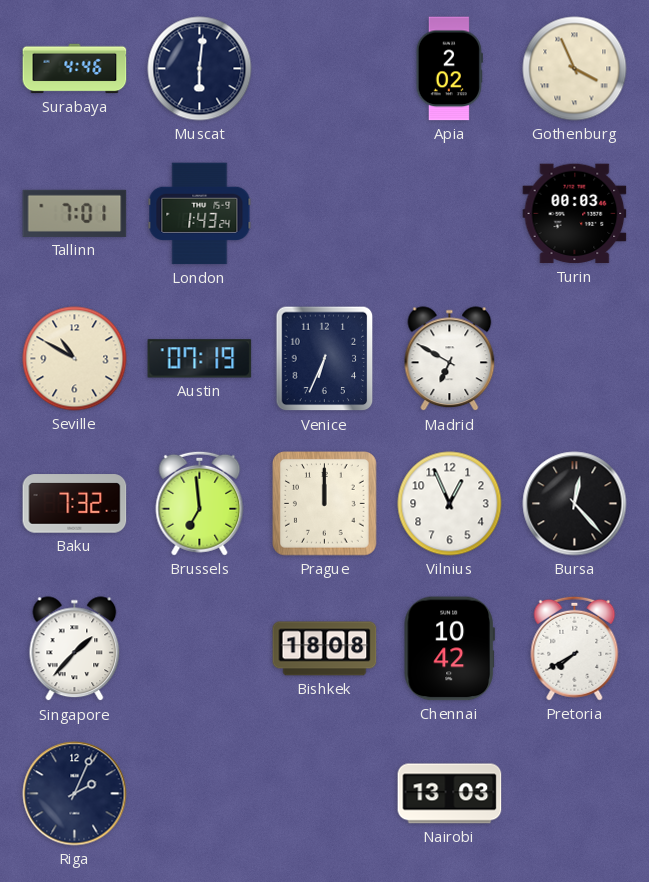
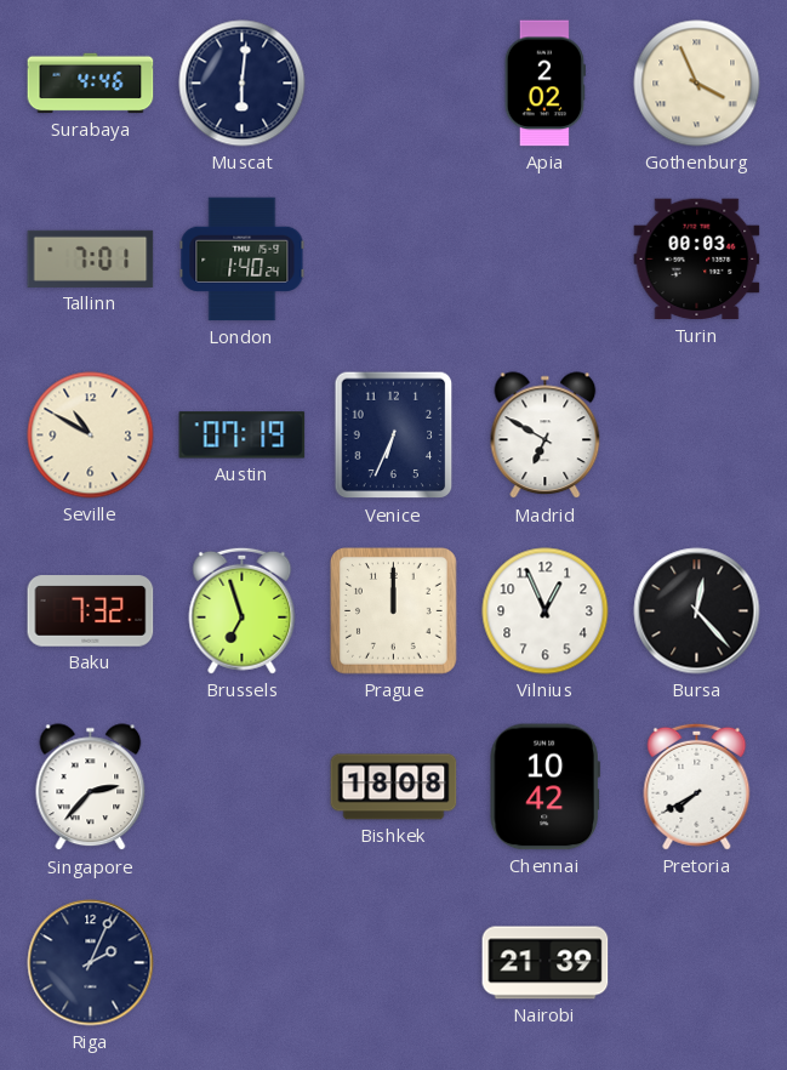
London: 1:43 -> 1:40
Brussels: 6:59 -> 6:57
Singapore: 1:37 -> 2:37
Nairobi: 13:03 -> 21:39
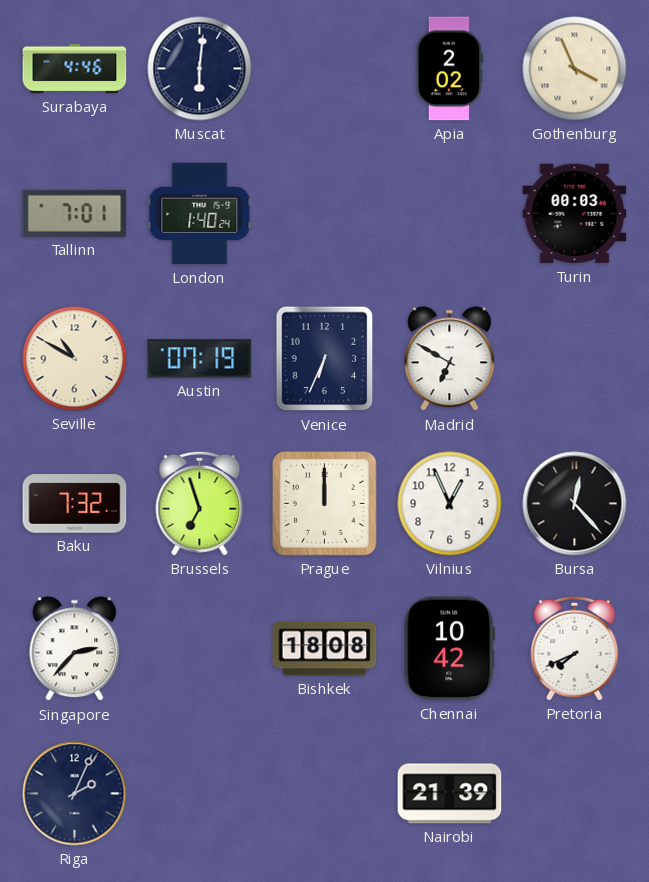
Pretoria: 7:40 -> 7:41
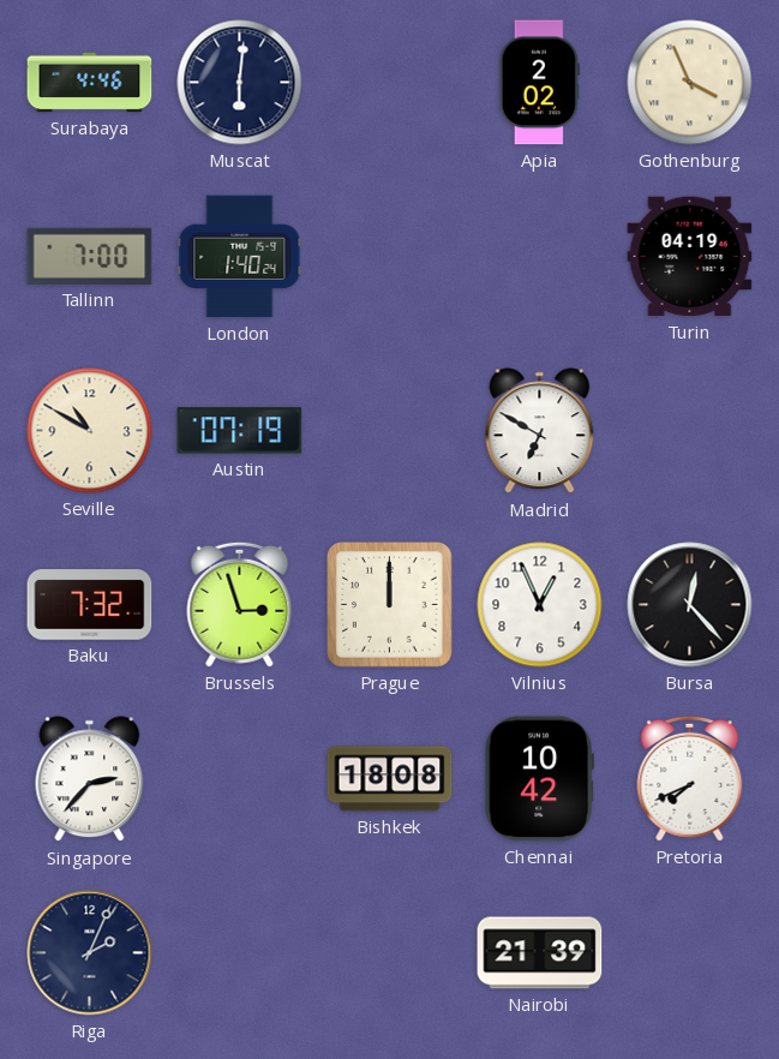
Tallinn: 7:01 -> 7:00
Turin: 00:03 -> 04:19
Venice: 6:34 -> none
Brussels: 6:57 -> 2:57
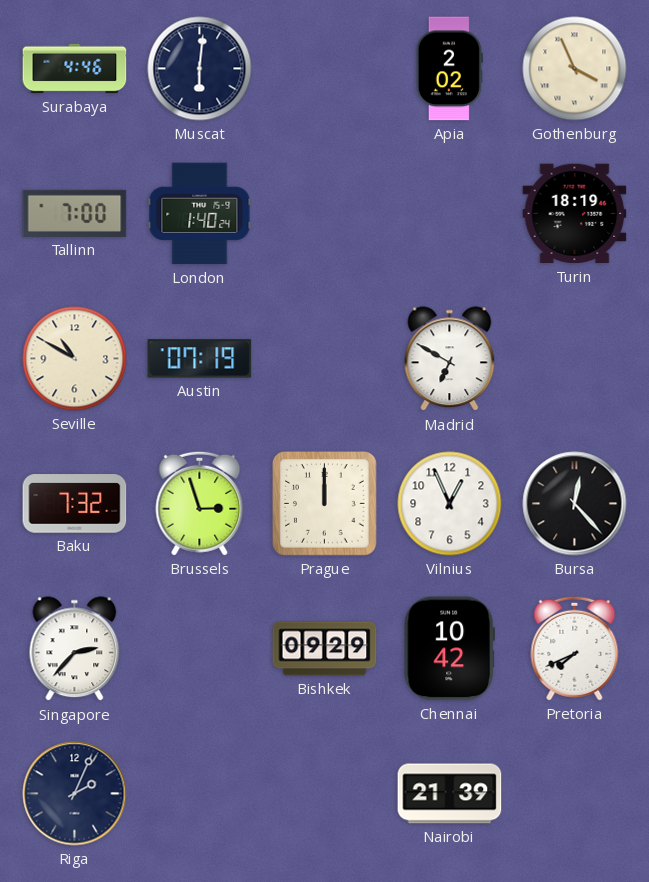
Turin: 04:19 -> 18:19
Bishkek: 18:08 -> 09:29
